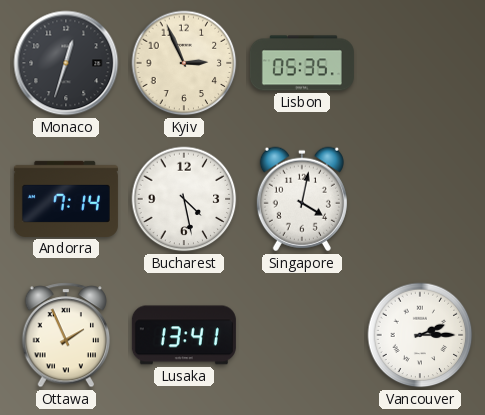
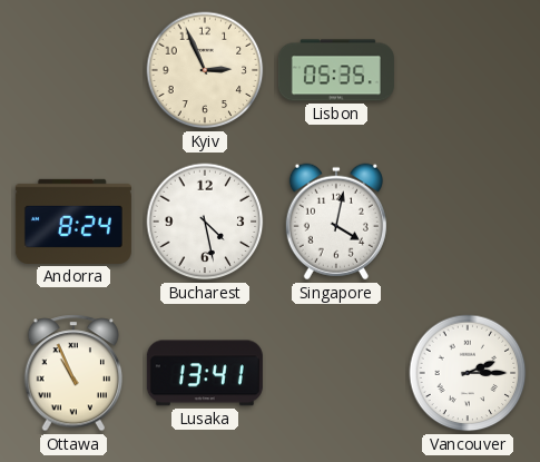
Monaco: 12:33 -> none
Andorra: 7:14 -> 8:24
Ottawa: 1:56 -> 10:56
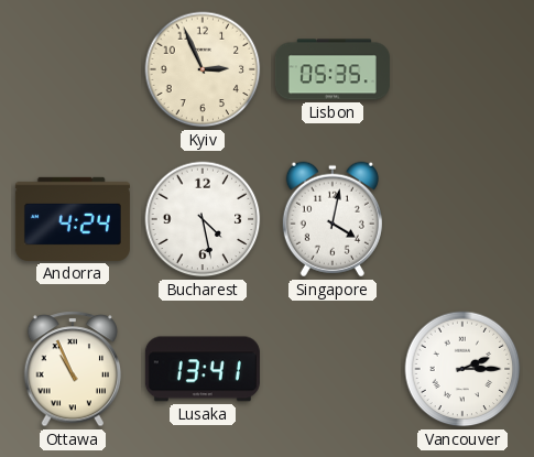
Andorra: 8:24 -> 4:24
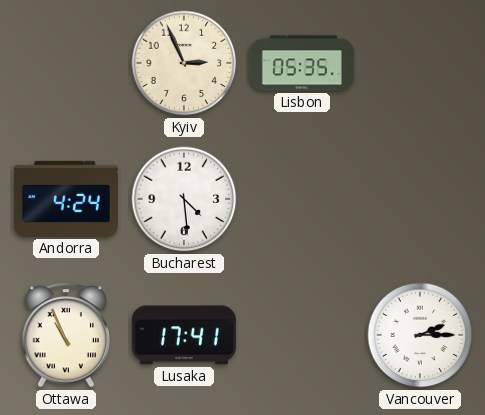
Bucharest: 4:28 -> 4:29
Singapore: 4:02 -> none
Lusaka: 13:41 -> 17:41
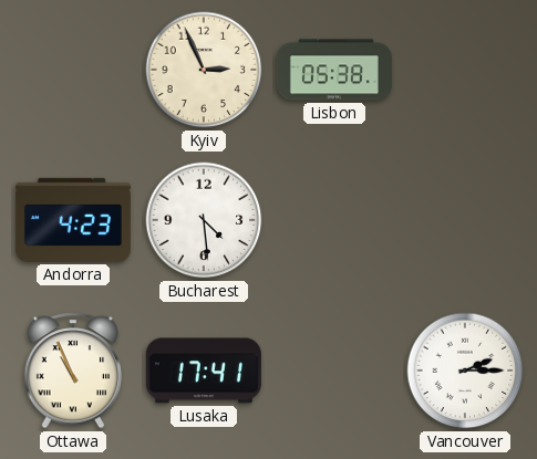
Lisbon: 05:35 -> 05:38
Andorra: 4:24 -> 4:23
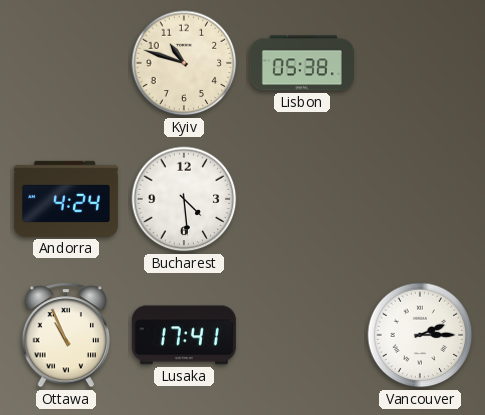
Kyiv: 2:56 -> 10:48
Andorra: 4:23 -> 4:24
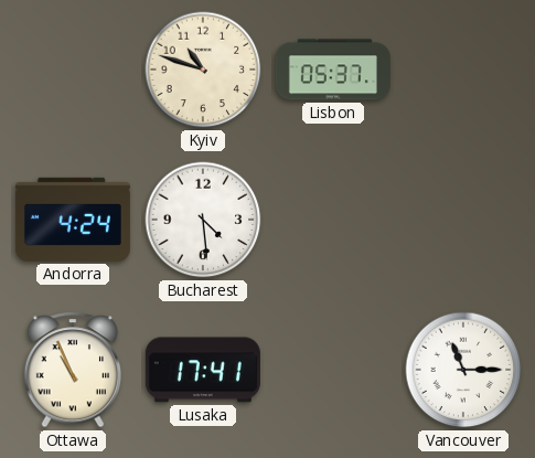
Lisbon: 05:38 -> 05:37
Vancouver: 2:15 -> 11:15
